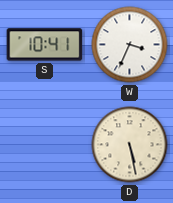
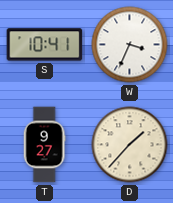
T: none -> 9:27
D: 5:28 -> 1:37
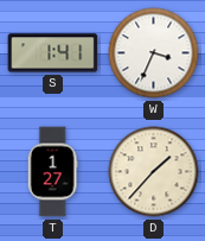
S: 10:41 -> 1:41
T: 9:27 -> 1:27
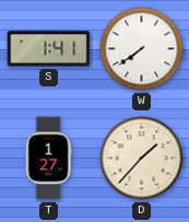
W: 3:34 -> 7:39
